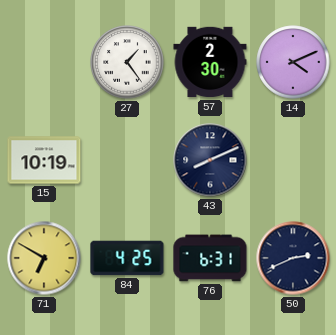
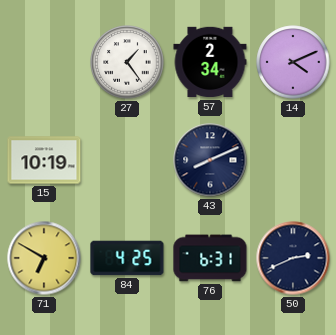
57: 2:30 -> 2:34
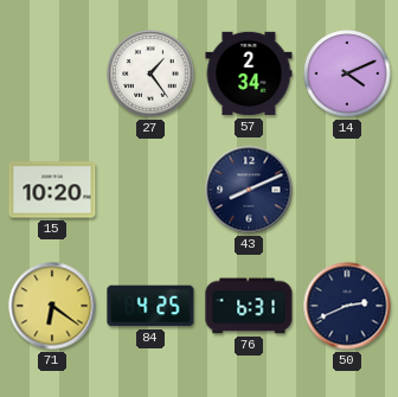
15: 10:19 -> 10:20
71: 6:50 -> 6:21
